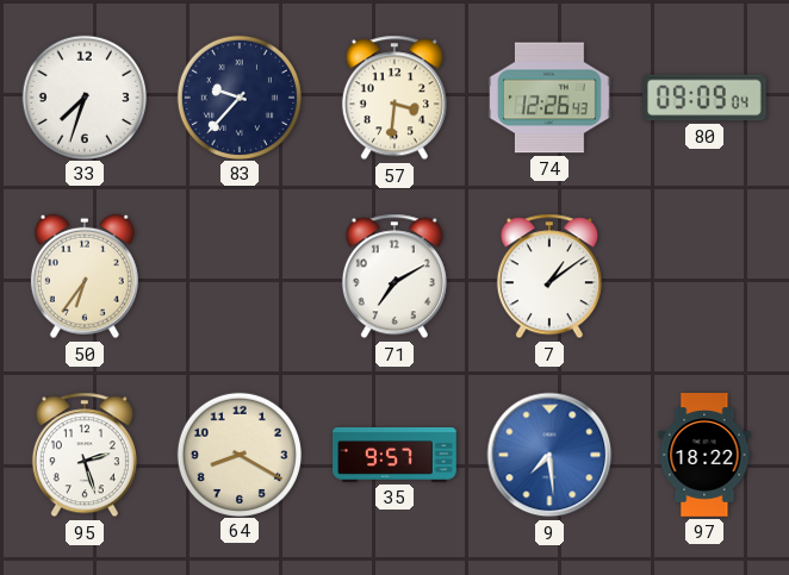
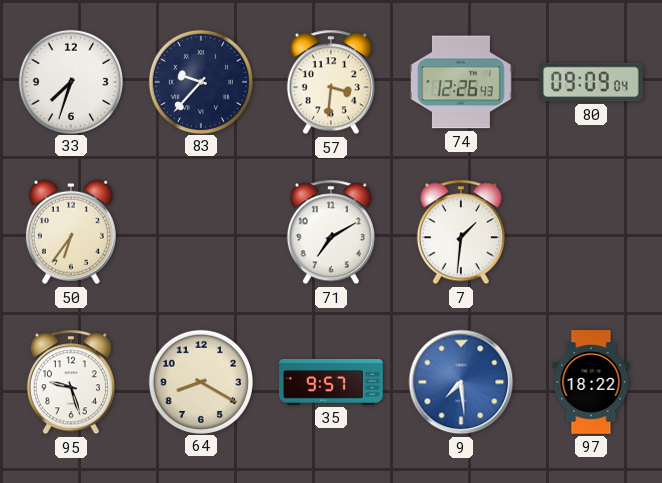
7: 1:09 -> 1:31
95: 2:27 -> 9:27
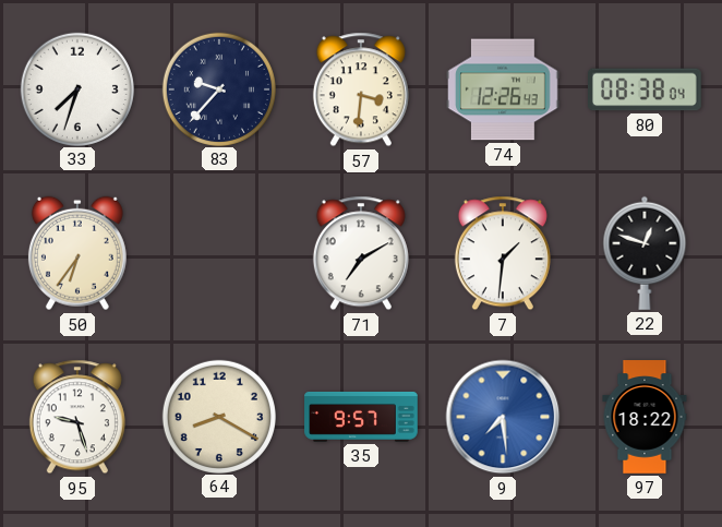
80: 09:09 -> 08:38
22: none -> 12:48
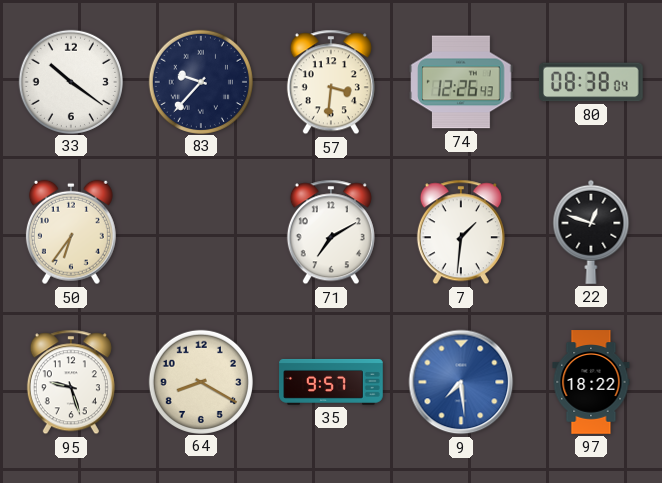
33: 7:33 -> 10:21
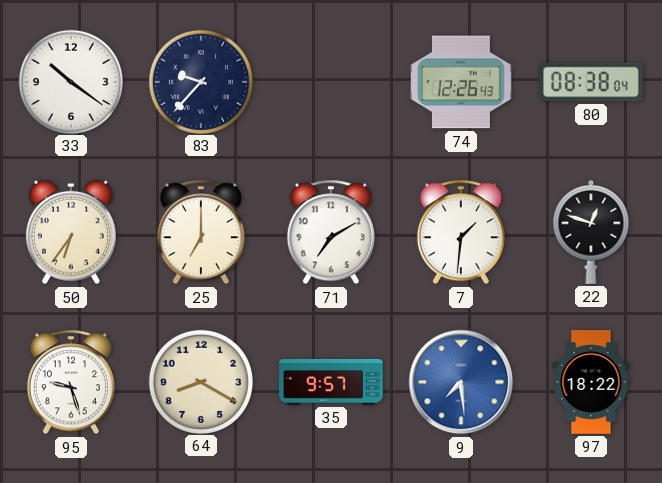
57: 3:31 -> none
25: none -> 7:00
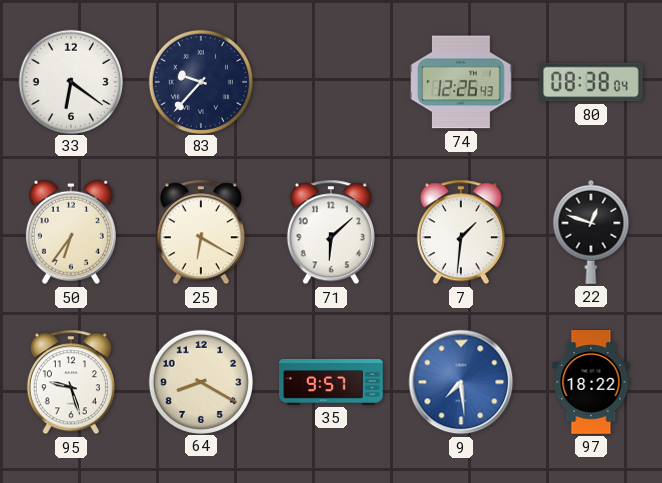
33: 10:21 -> 6:21
25: 7:00 -> 6:20
71: 7:10 -> 6:08
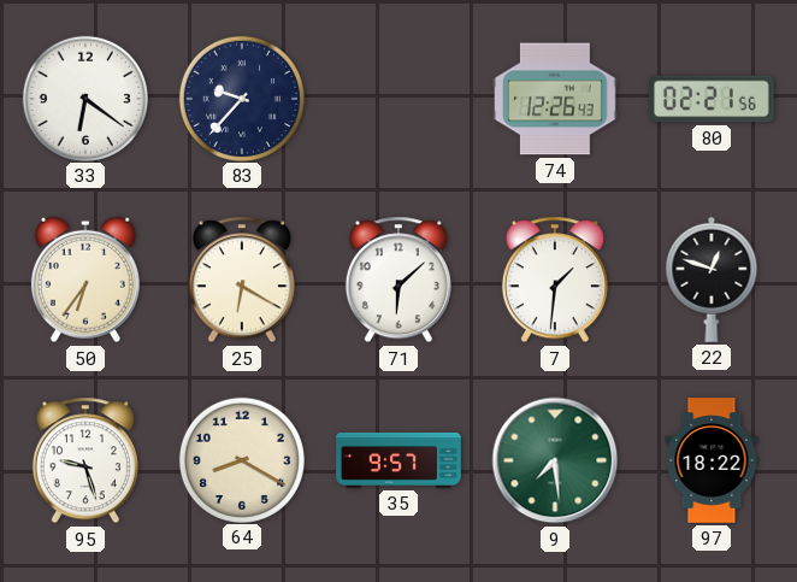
80: 08:38 -> 02:21
9 dial: blue -> green
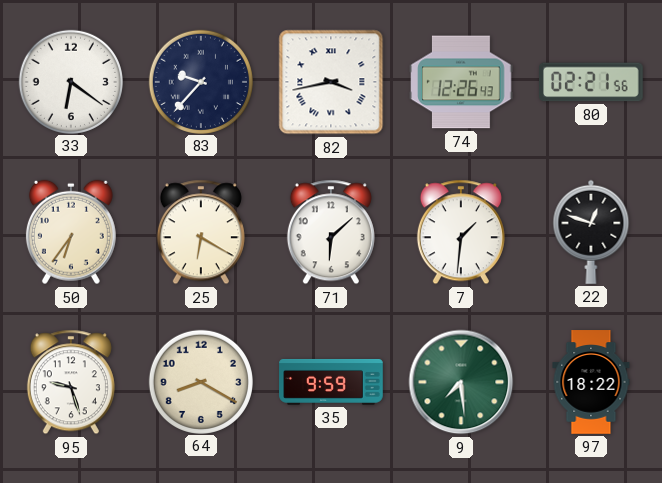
82: none -> 3:43
35: 9:57 -> 9:59
